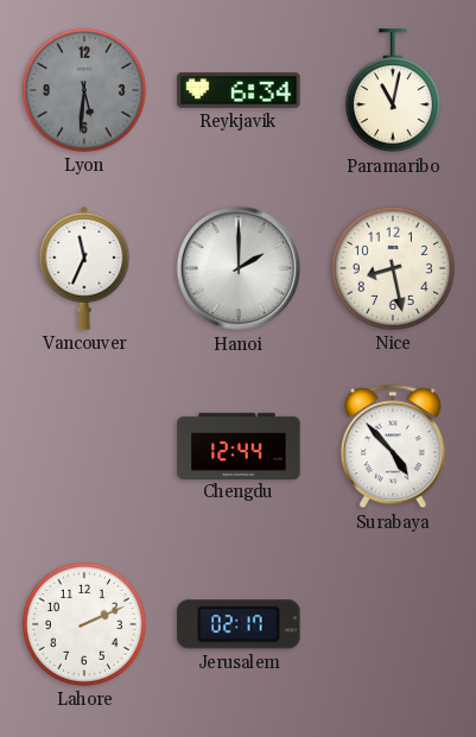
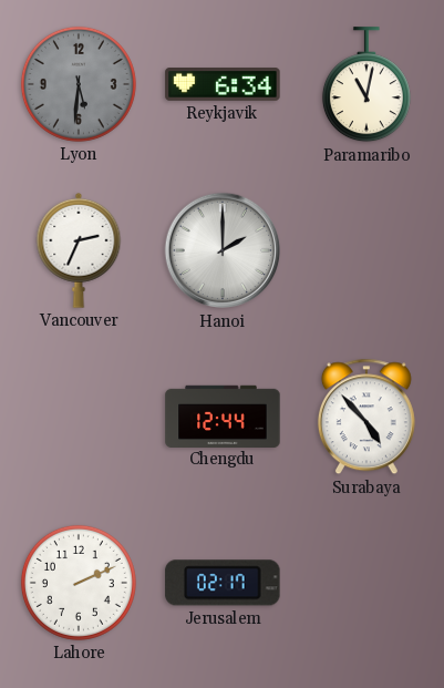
Vancouver: 11:34 -> 2:34
Nice: 8:28 -> none
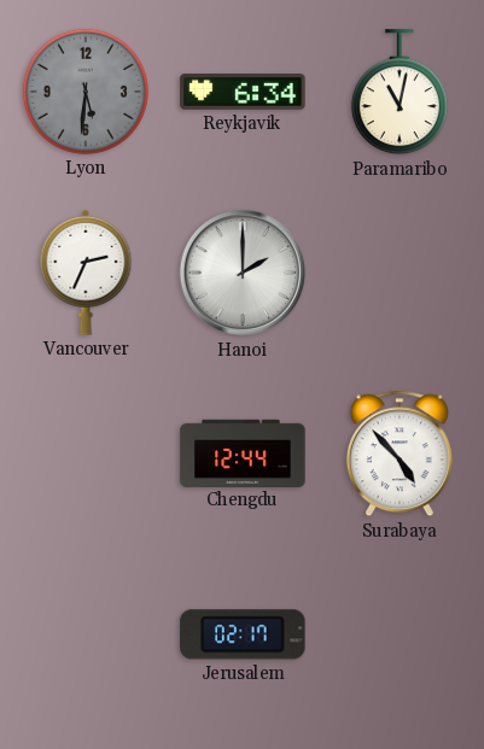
Lahore: 2:11 -> none
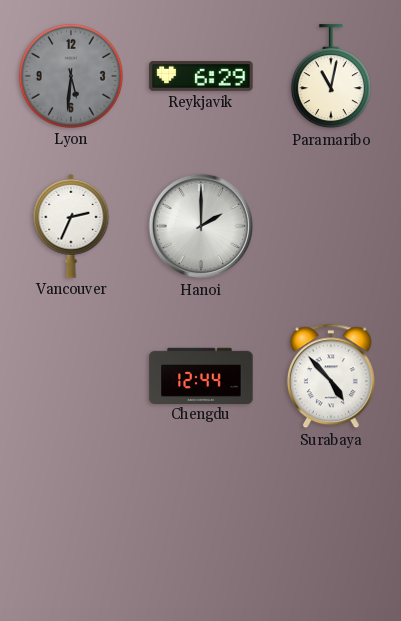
Reykjavik: 6:34 -> 6:29
Jerusalem: 02:17 -> none
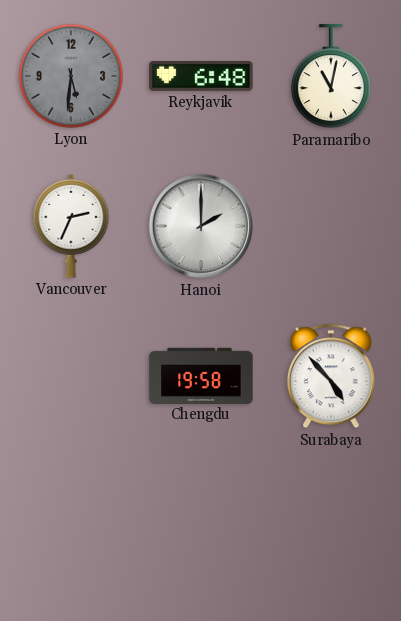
Reykjavik: 6:29 -> 6:48
Chengdu: 12:44 -> 19:58
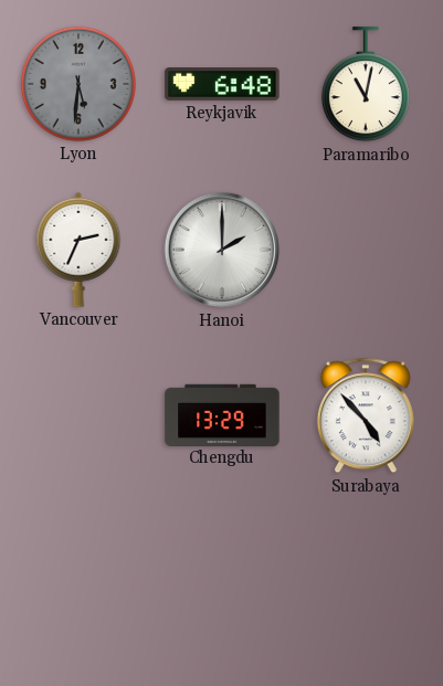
Chengdu: 19:58 -> 13:29
